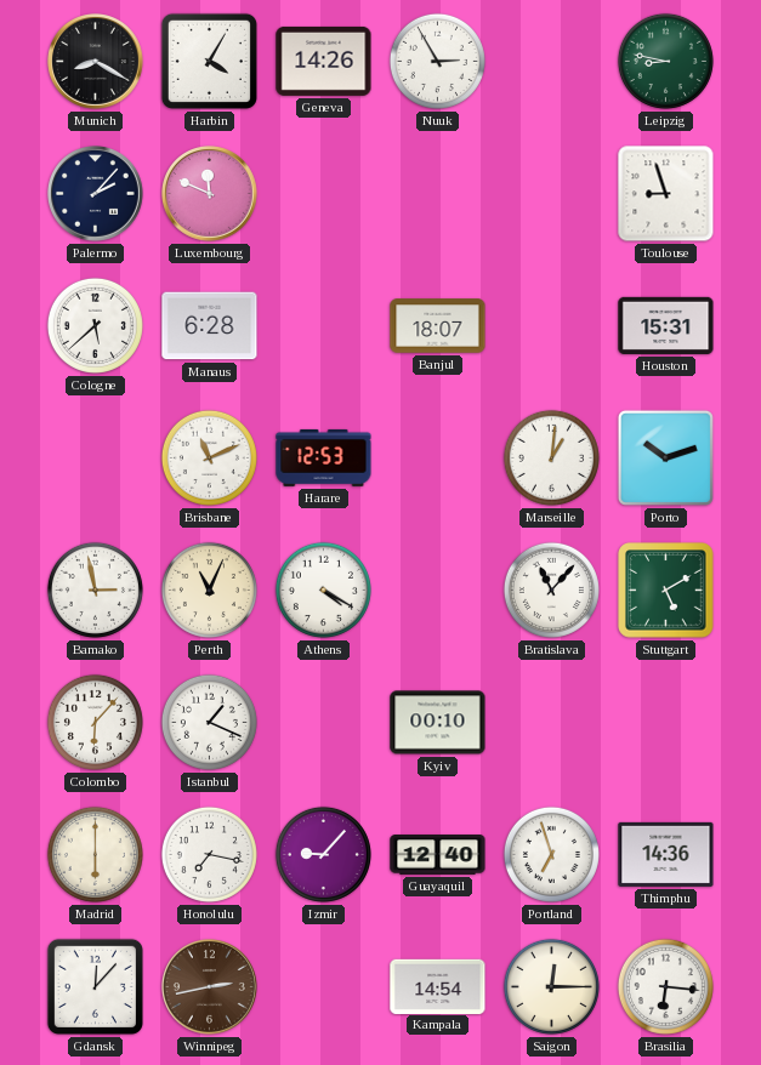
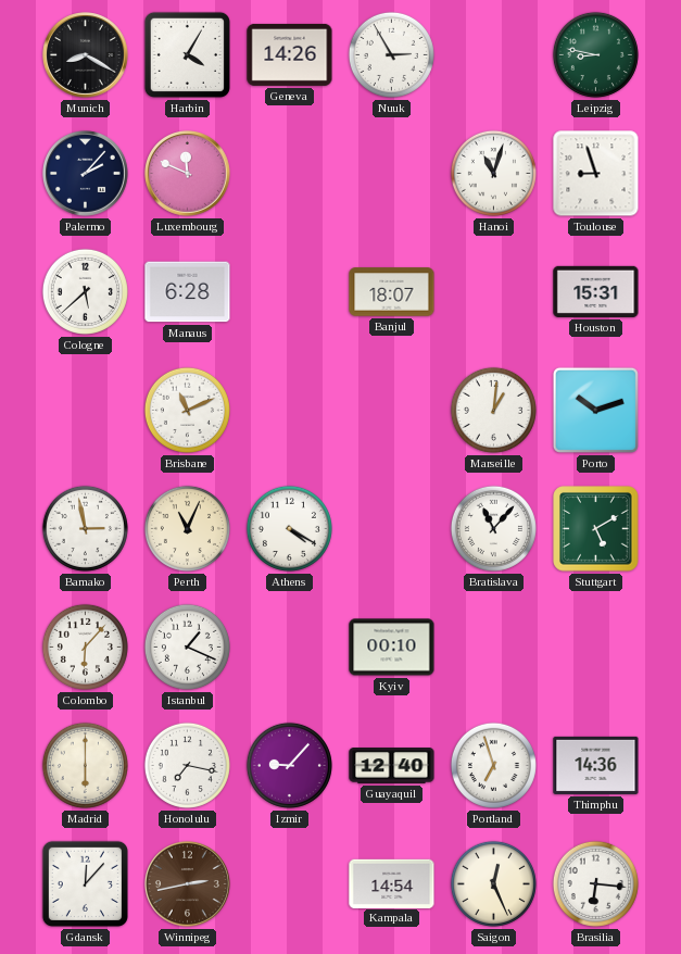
Hanoi: none -> 11:03
Harare: 12:53 -> none
Saigon: 12:15 -> 12:26
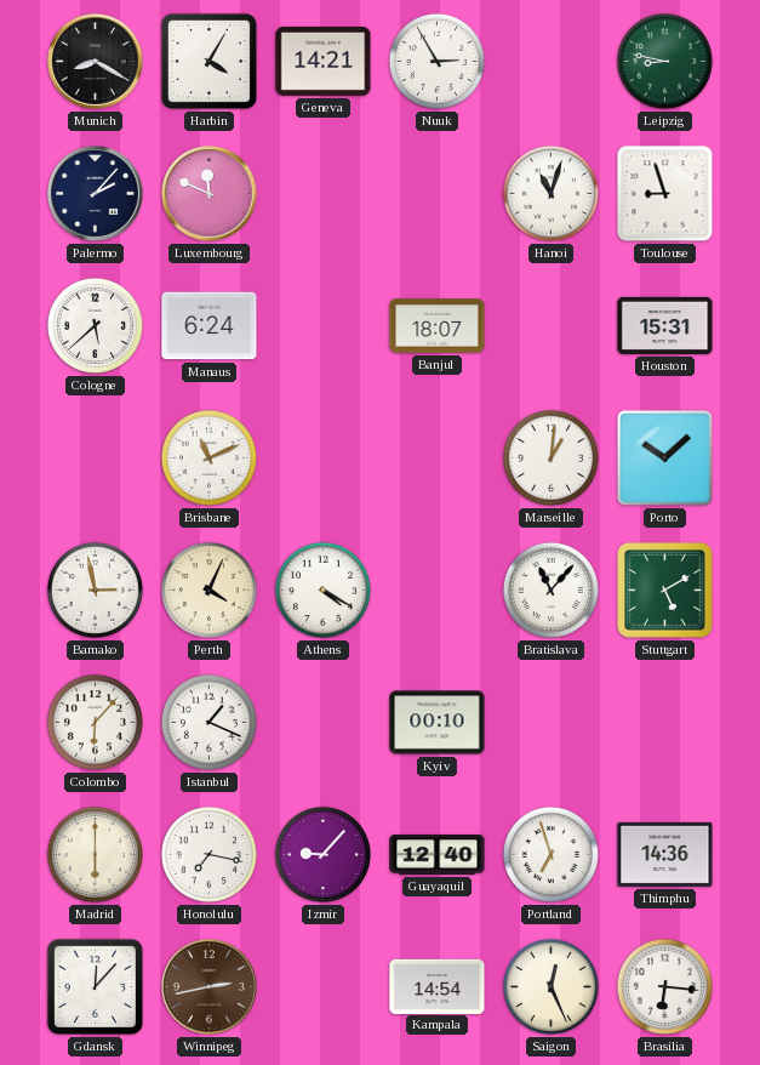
Geneva: 14:26 -> 14:21
Manaus: 6:28 -> 6:24
Porto: 10:12 -> 10:08
Perth: 11:04 -> 4:04
